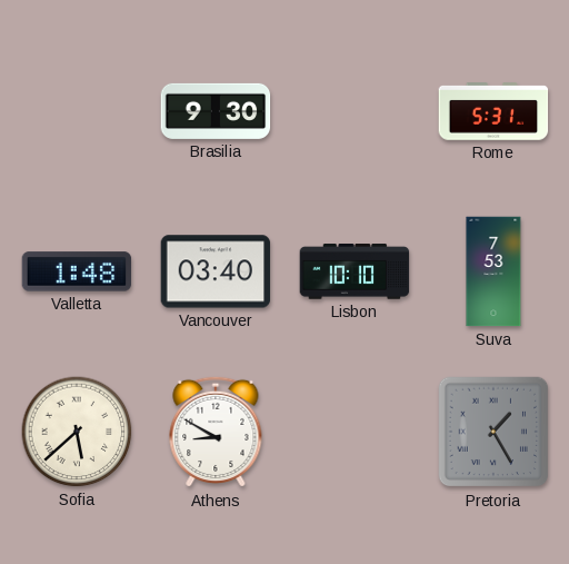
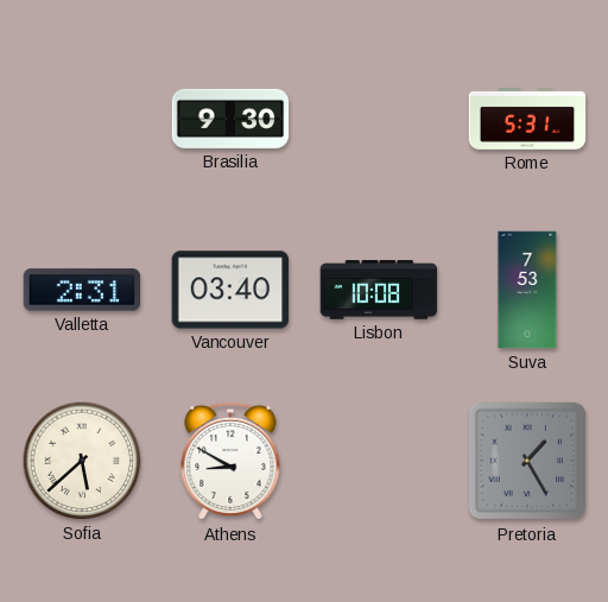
Valletta: 1:48 -> 2:31
Lisbon: 10:10 -> 10:08
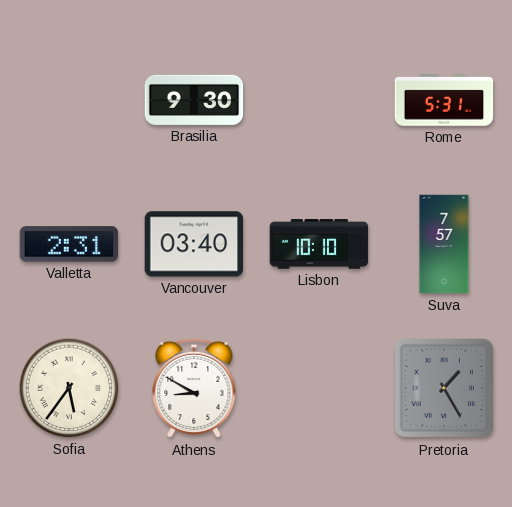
Lisbon: 10:08 -> 10:10
Suva: 7:53 -> 7:57
Sofia: 5:38 -> 5:36
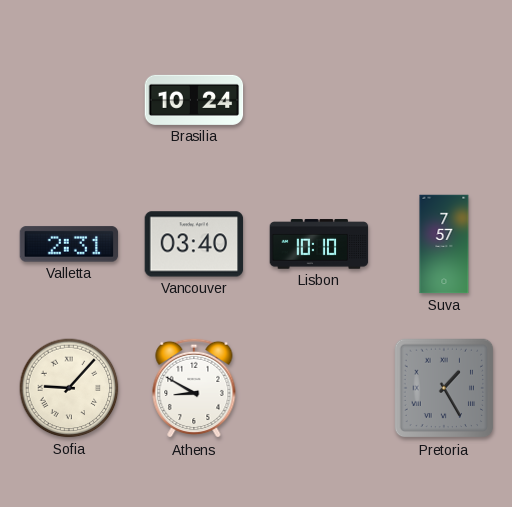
Brasilia: 9:30 -> 10:24
Rome: 5:31 -> none
Sofia: 5:36 -> 9:07
